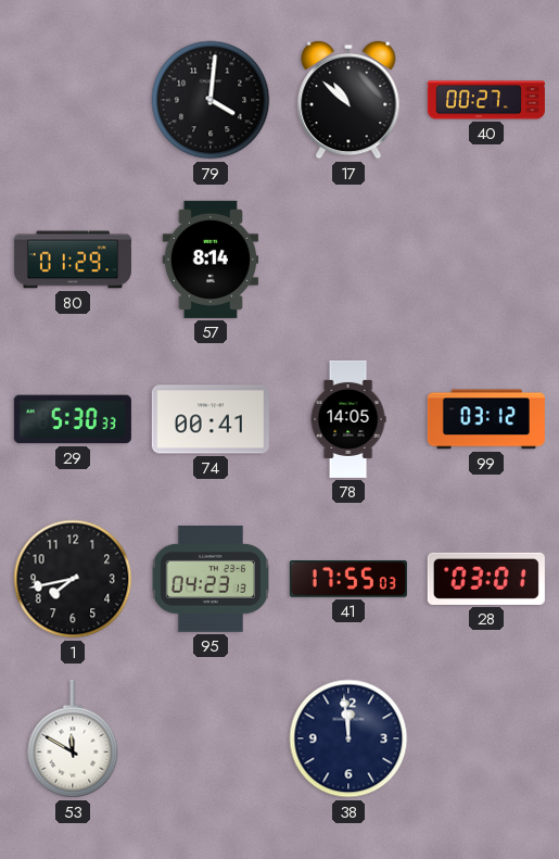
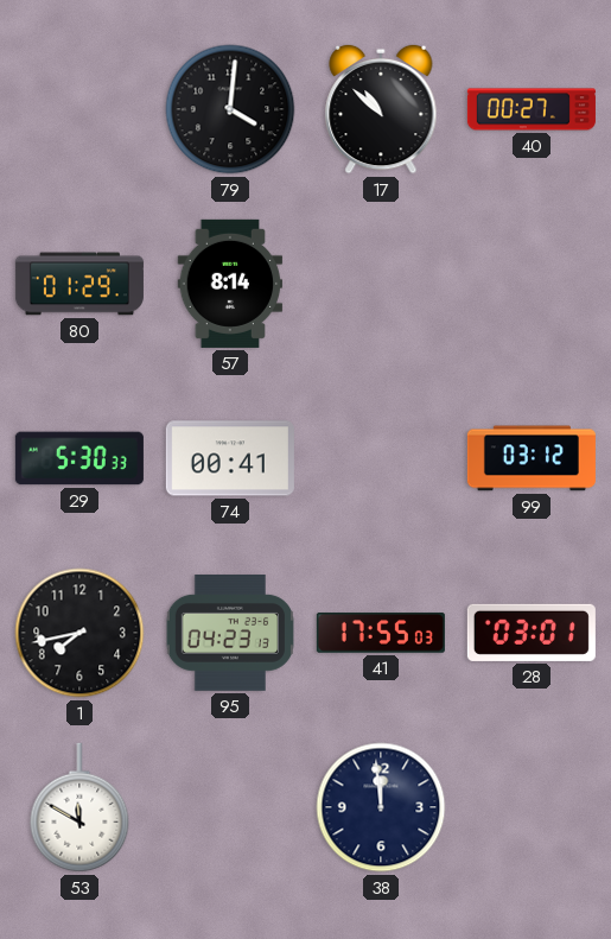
78: 14:05 -> none
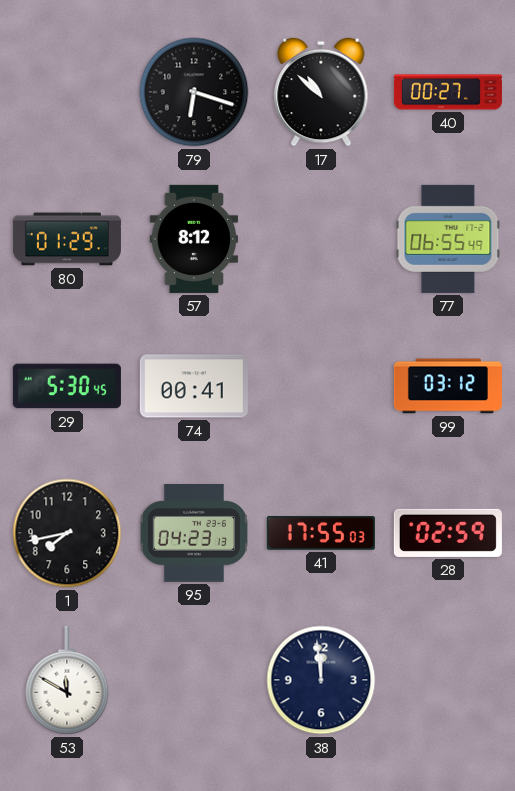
79: 4:01 -> 6:18
57: 8:14 -> 8:12
77: none -> 06:55
29: 5:30:33 -> 5:30:45
28: 03:01 -> 02:59
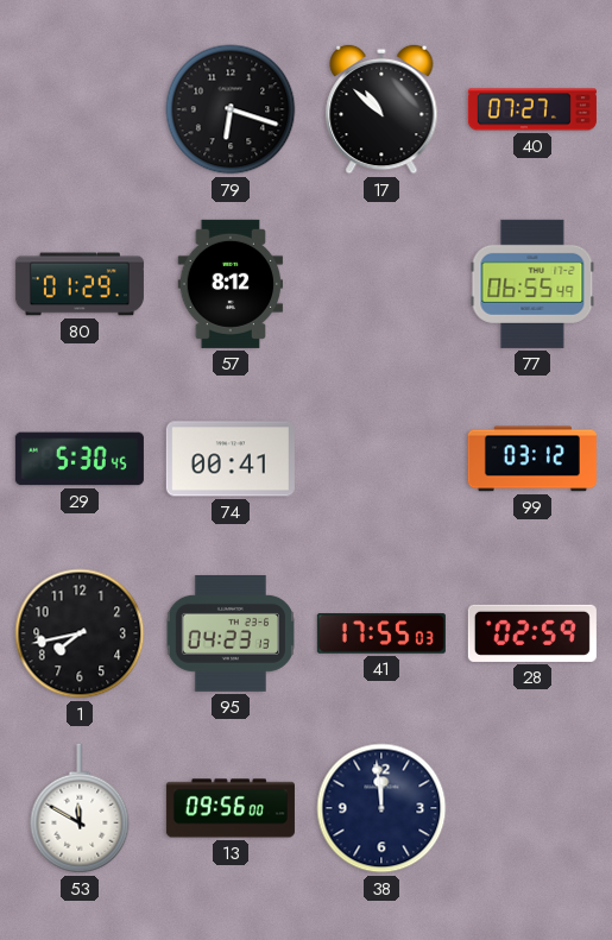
40: 00:27 -> 07:27
13: none -> 09:56
